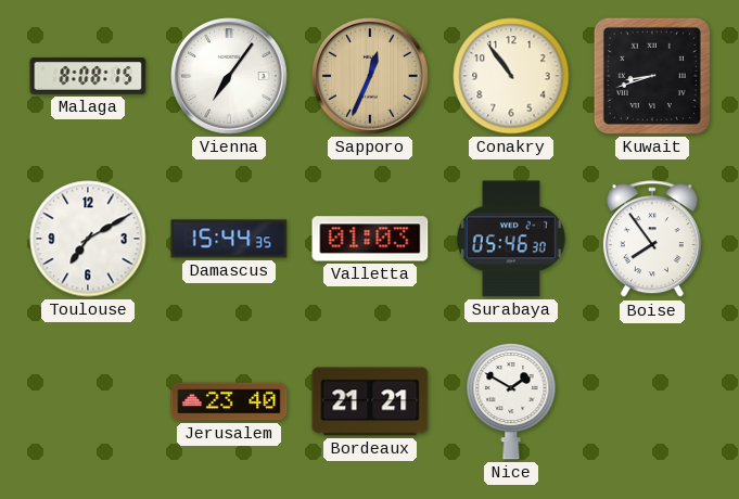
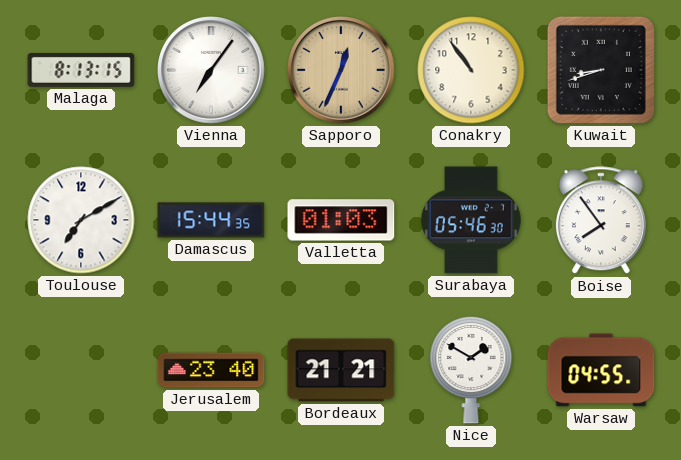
Malaga: 8:08 -> 8:13
Warsaw: none -> 04:55
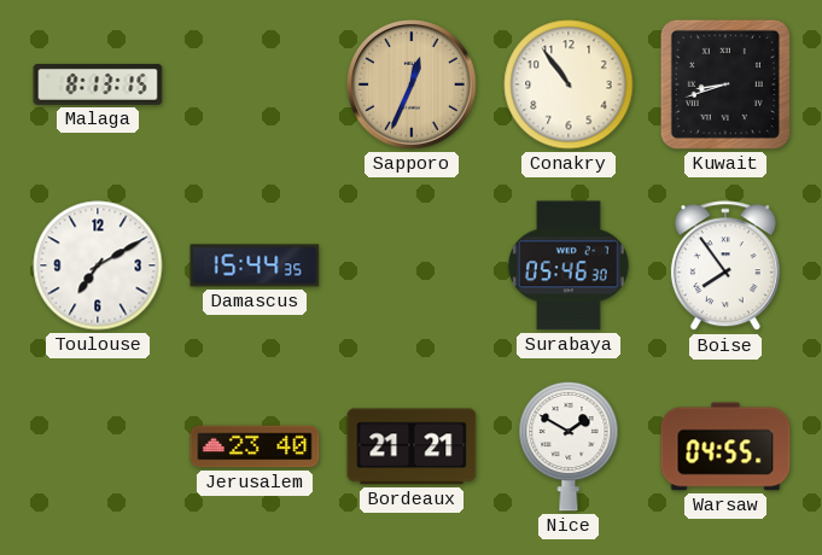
Vienna: 7:06 -> none
Valletta: 01:03 -> none
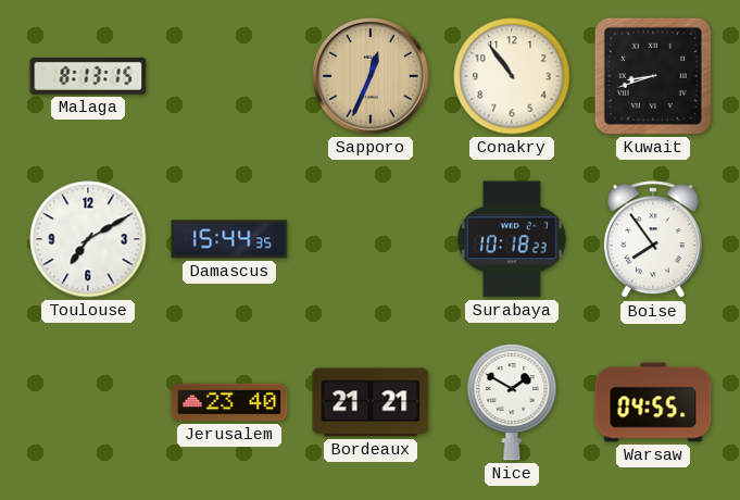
Surabaya: 05:46 -> 10:18
